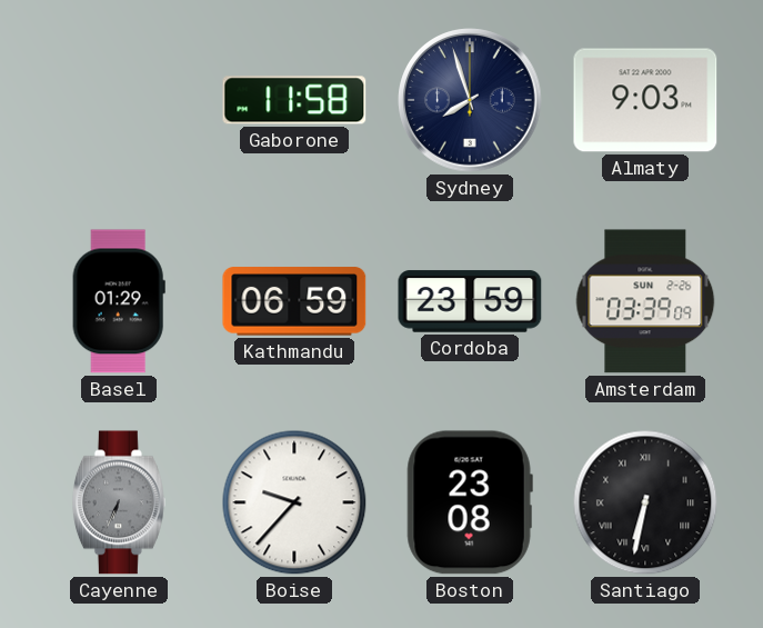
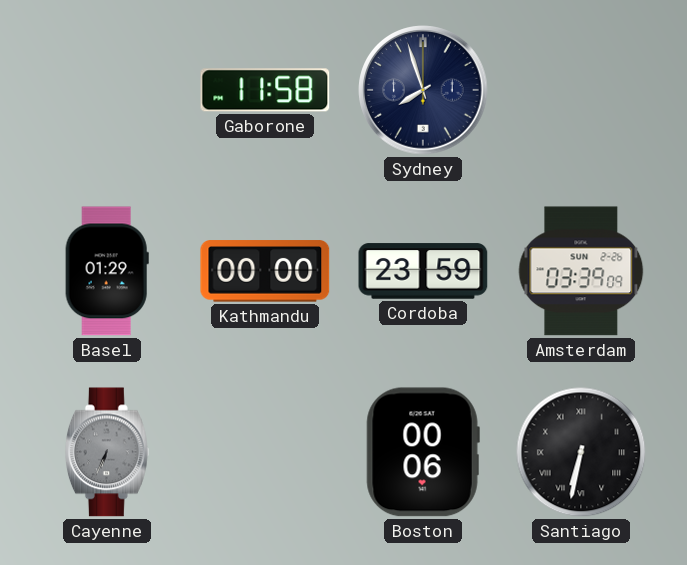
Almaty: 9:03 -> none
Kathmandu: 06:59 -> 00:00
Boise: 9:37 -> none
Boston: 23:08 -> 00:06
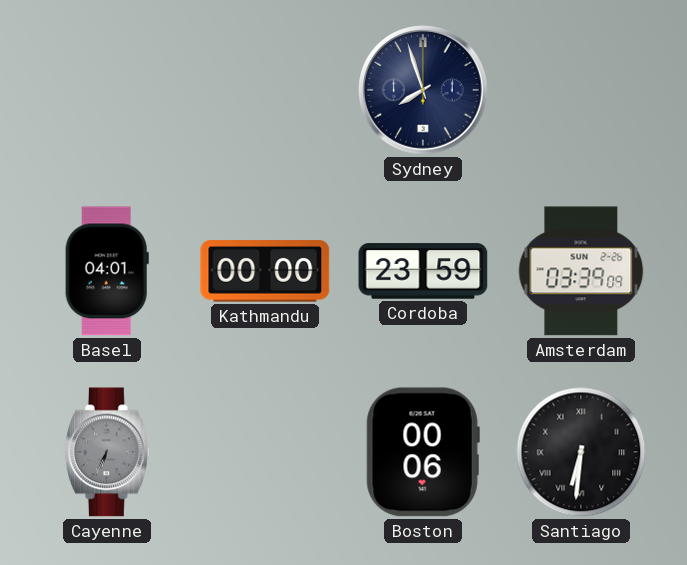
Gaborone: 11:58 -> none
Basel: 01:29 -> 04:01
Santiago: 6:32 -> 6:31
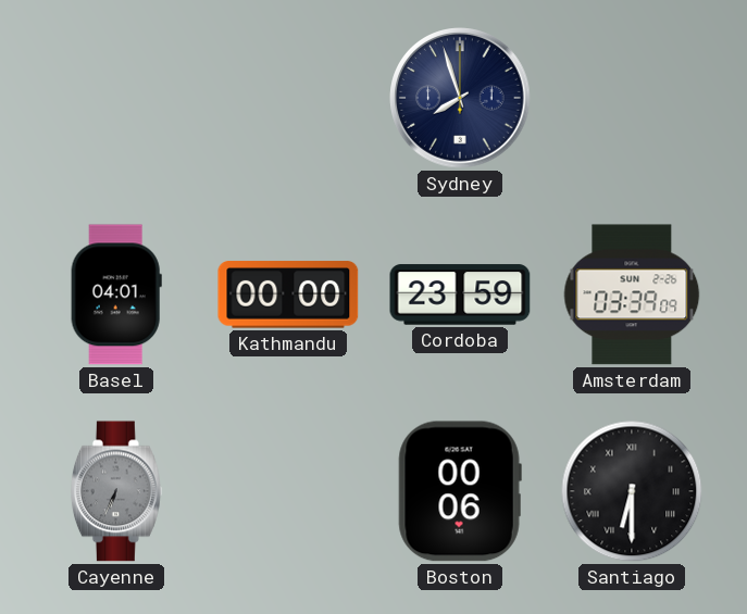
Santiago: 6:31 -> 6:30
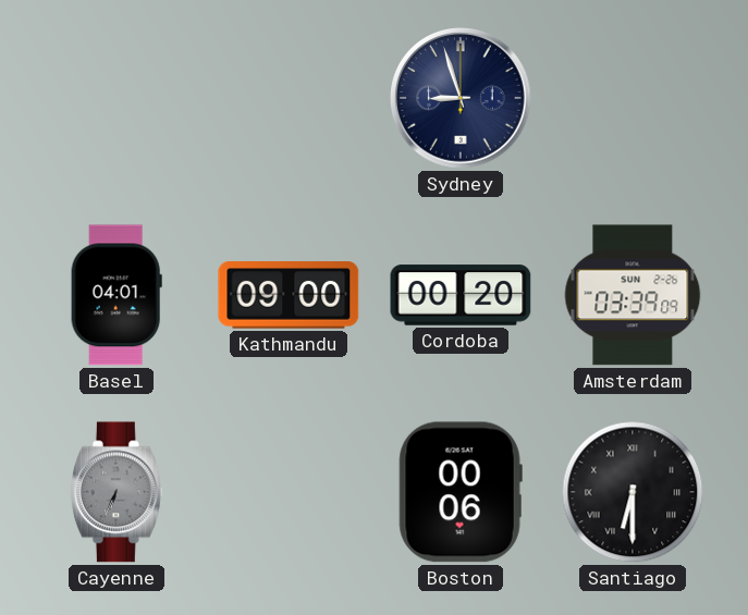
Sydney: 7:57 -> 8:57
Kathmandu: 00:00 -> 09:00
Cordoba: 23:59 -> 00:20
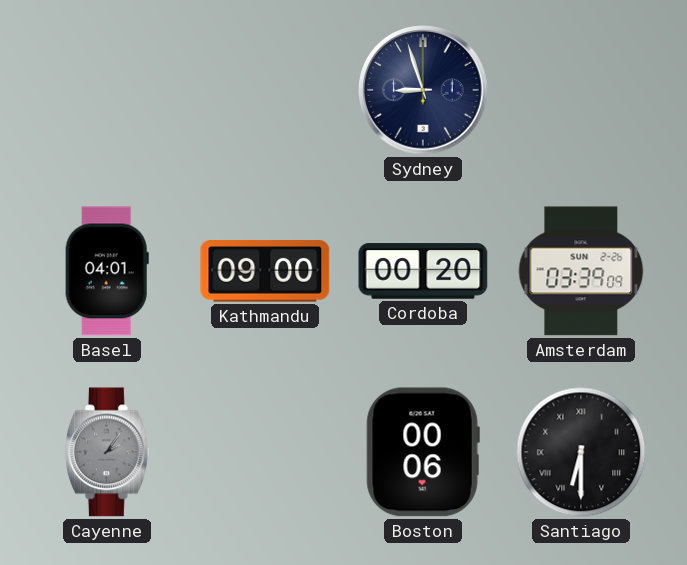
Cayenne: 6:34 -> 2:06
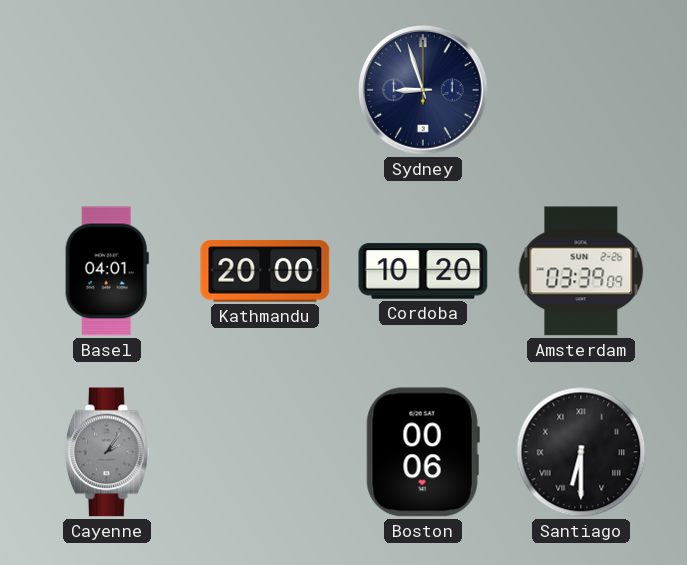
Kathmandu: 09:00 -> 20:00
Cordoba: 00:20 -> 10:20
